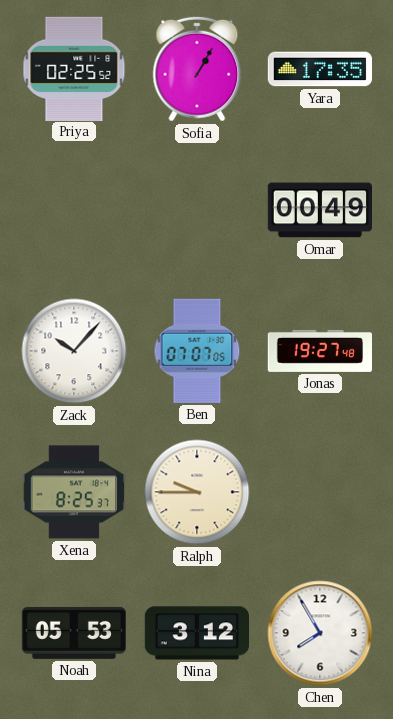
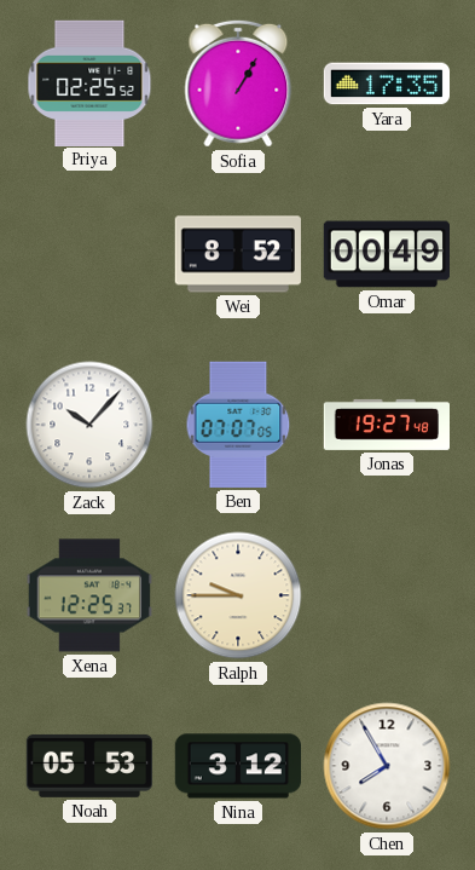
Wei: none -> 8:52
Xena: 8:25 -> 12:25
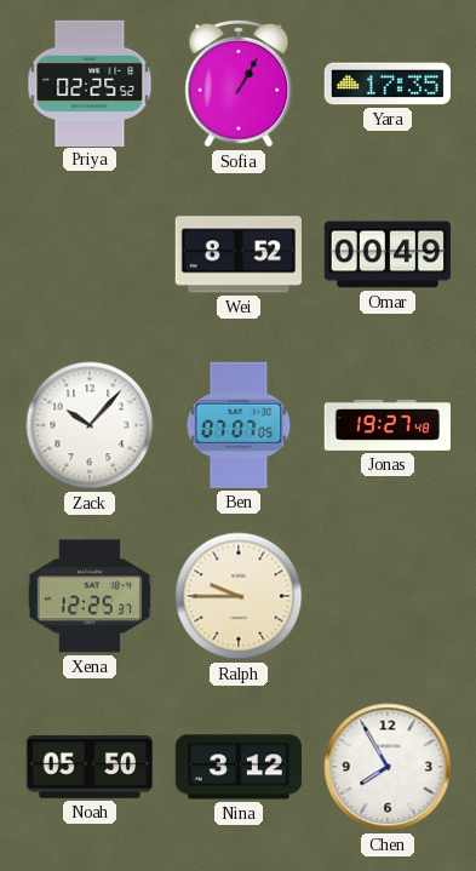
Noah: 05:53 -> 05:50
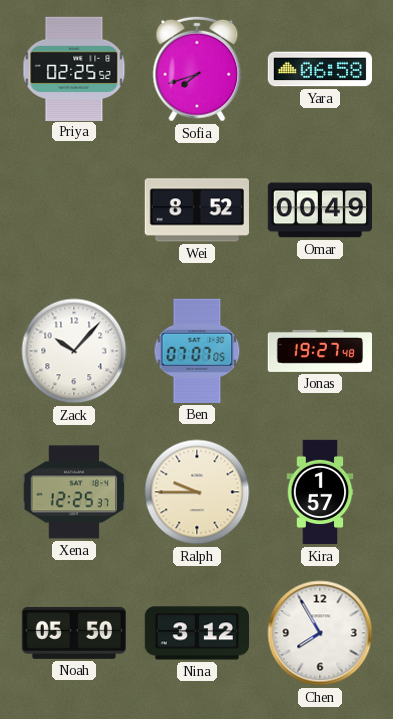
Sofia: 1:05 -> 7:42
Yara: 17:35 -> 06:58
Kira: none -> 1:57
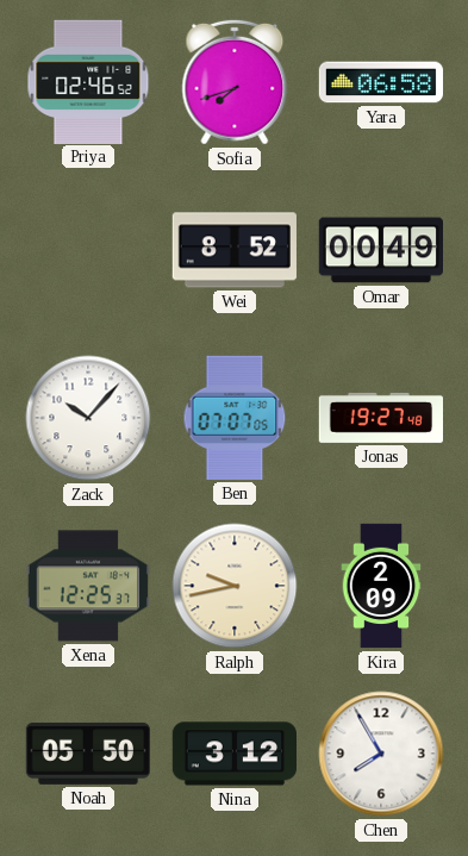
Priya: 02:25 -> 02:46
Ralph: 9:45 -> 9:43
Kira: 1:57 -> 2:09
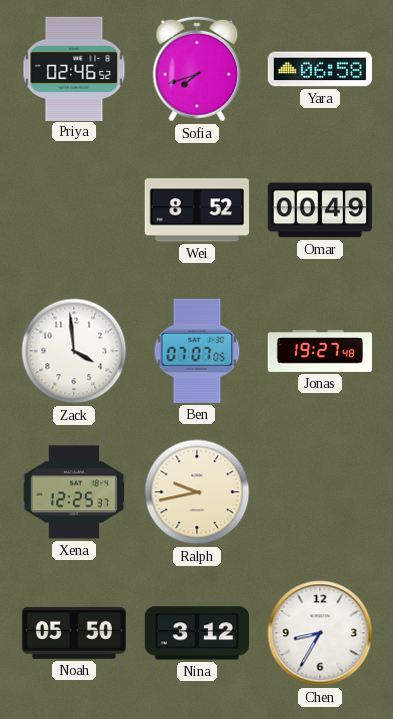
Zack: 10:07 -> 3:59
Kira: 2:09 -> none
Chen: 7:55 -> 8:35
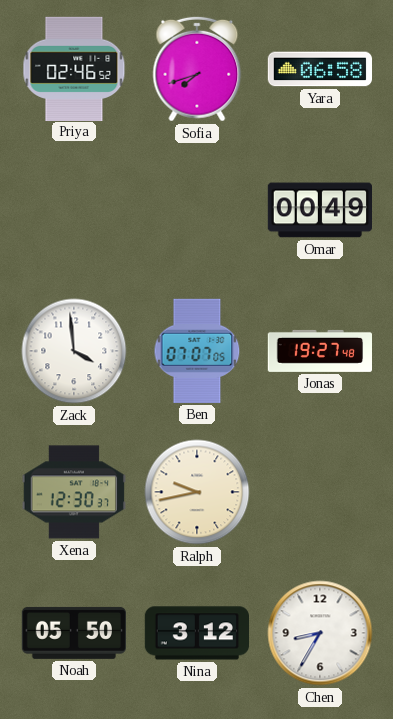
Wei: 8:52 -> none
Xena: 12:25 -> 12:30
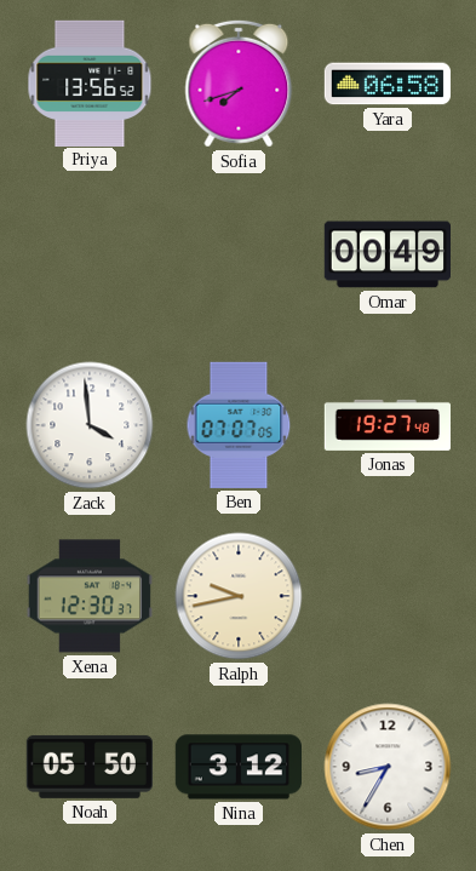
Priya: 02:46 -> 13:56
